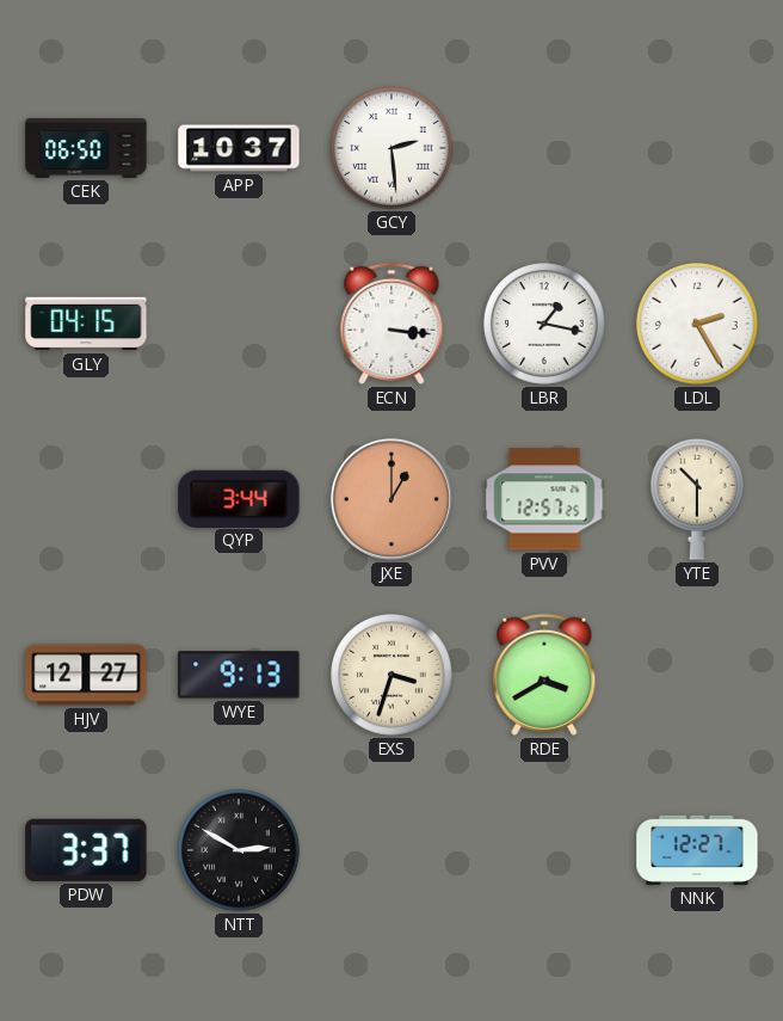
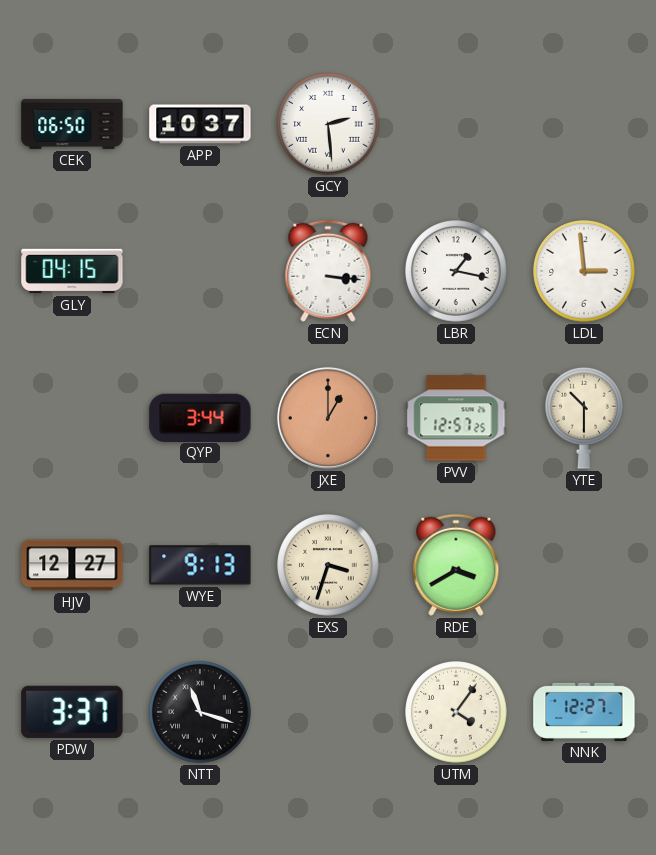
LDL: 2:25 -> 2:59
NTT: 2:50 -> 11:18
UTM: none -> 4:06
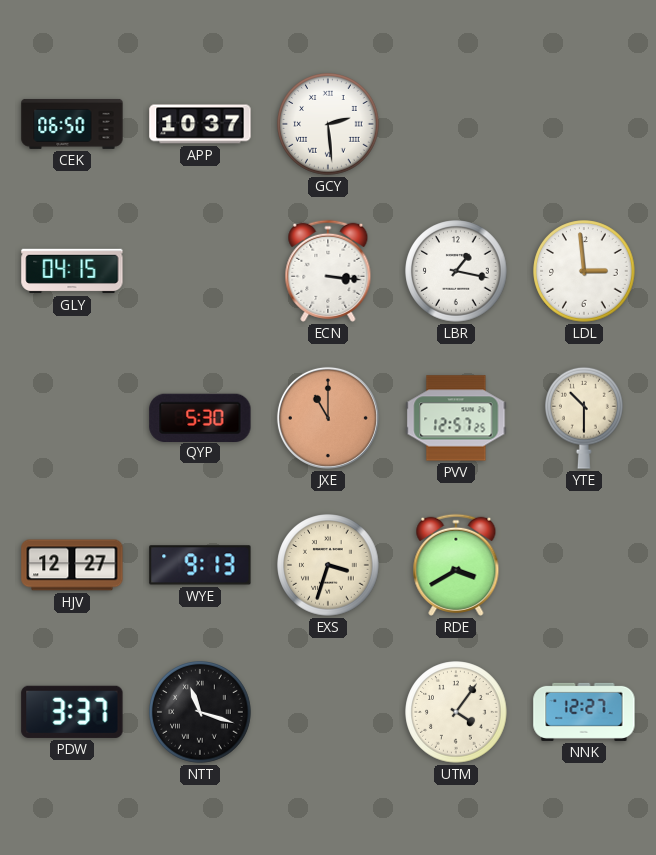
QYP: 3:44 -> 5:30
JXE: 1:00 -> 11:00
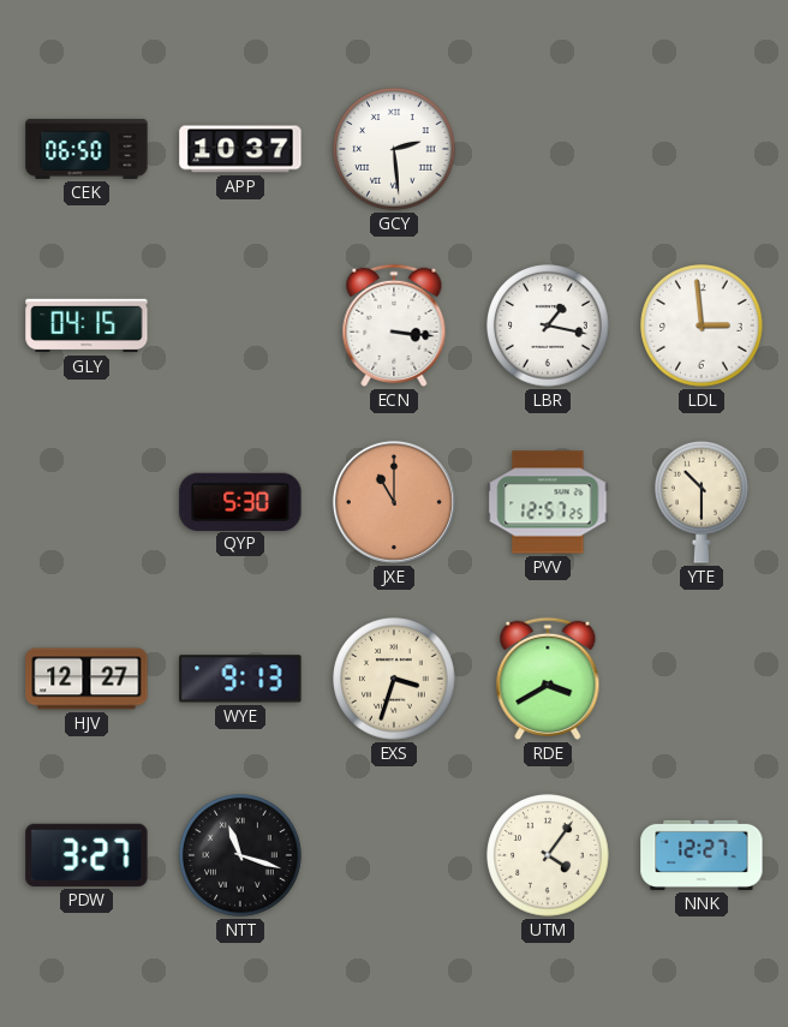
PDW: 3:37 -> 3:27
